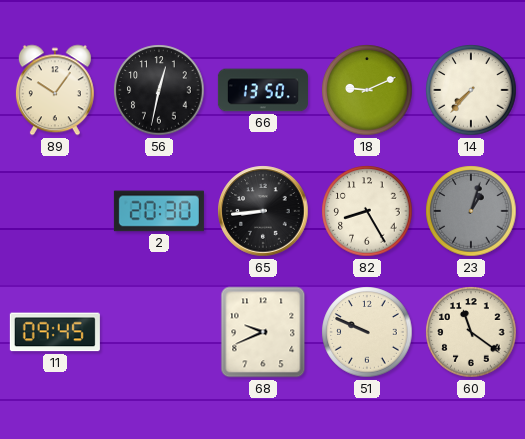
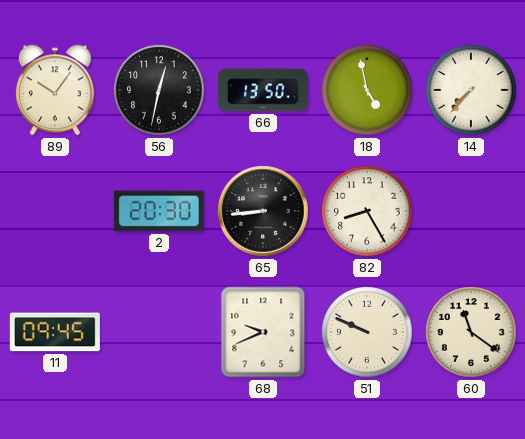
18: 9:11 -> 4:58
23: 1:03 -> none
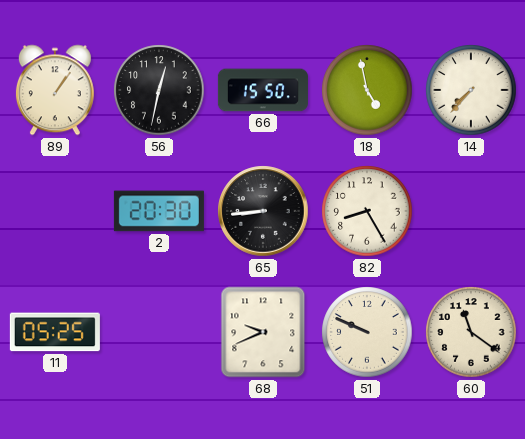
89: 10:06 -> 1:06
66: 13:50 -> 15:50
11: 09:45 -> 05:25
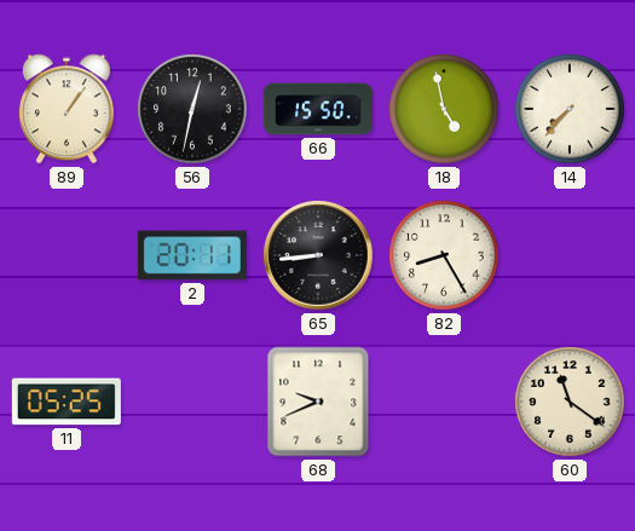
2: 20:30 -> 20:11
51: 9:49 -> none
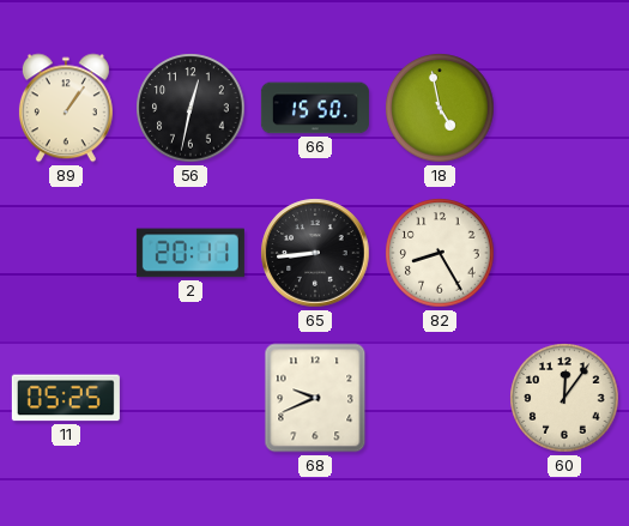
14: 7:37 -> none
60: 11:21 -> 12:06
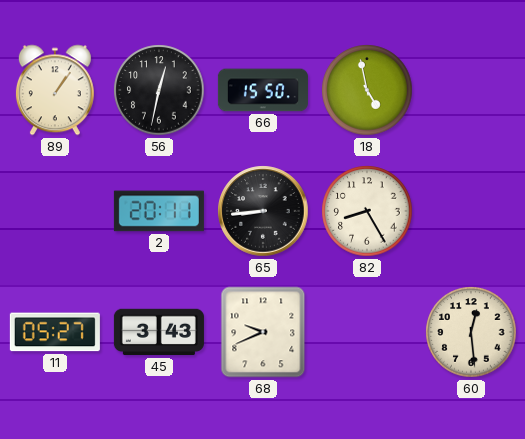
11: 05:25 -> 05:27
45: none -> 3:43
60: 12:06 -> 12:29
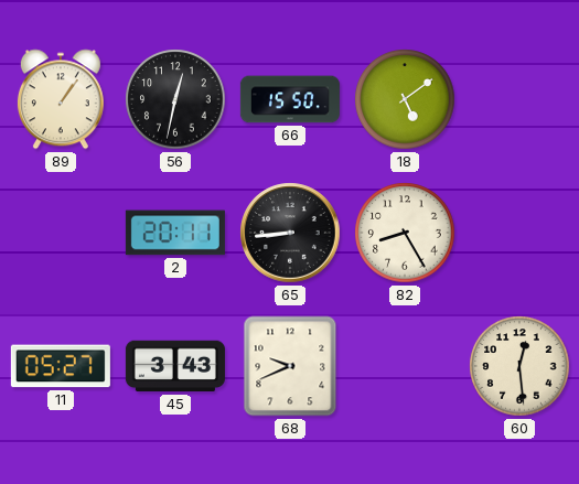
18: 4:58 -> 5:09
